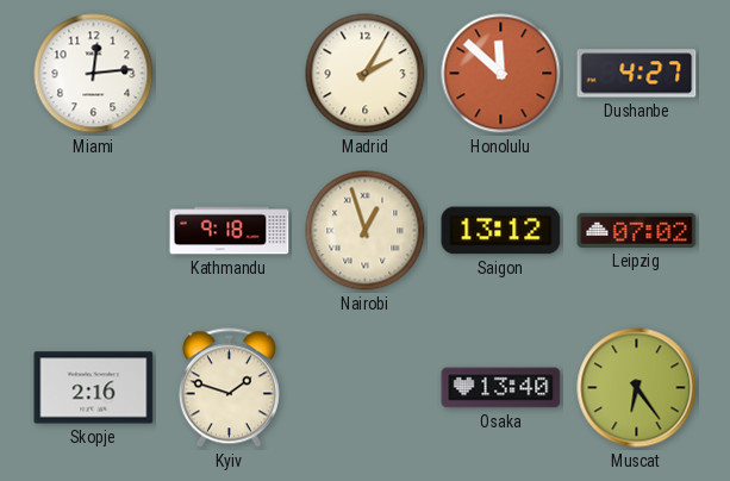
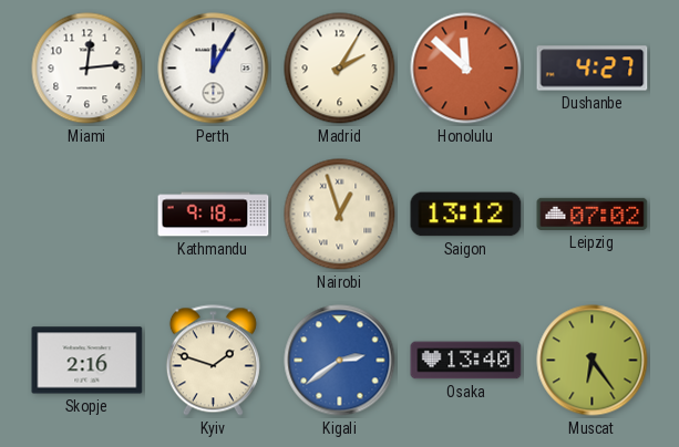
Perth: none -> 12:05
Kigali: none -> 2:39
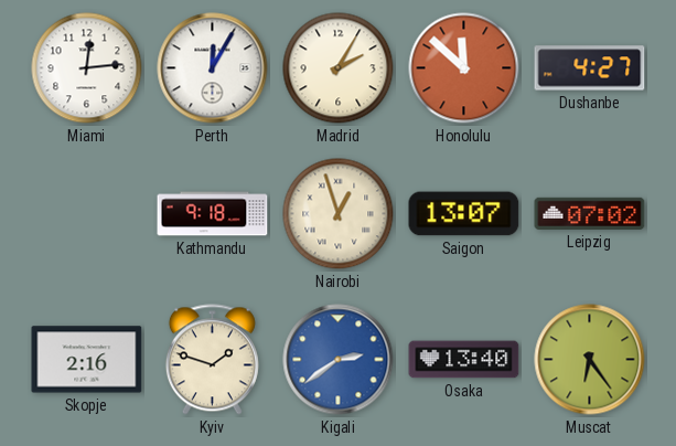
Saigon: 13:12 -> 13:07
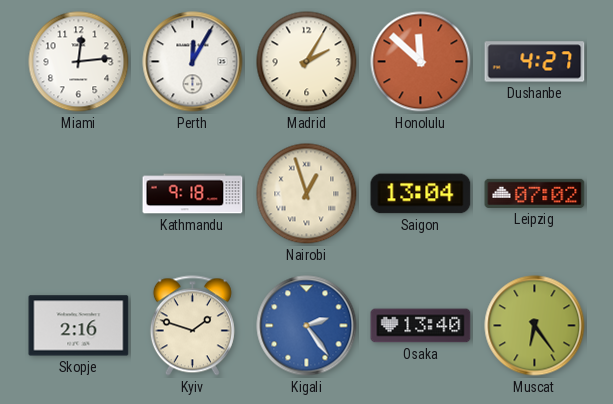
Saigon: 13:07 -> 13:04
Kigali: 2:39 -> 2:24
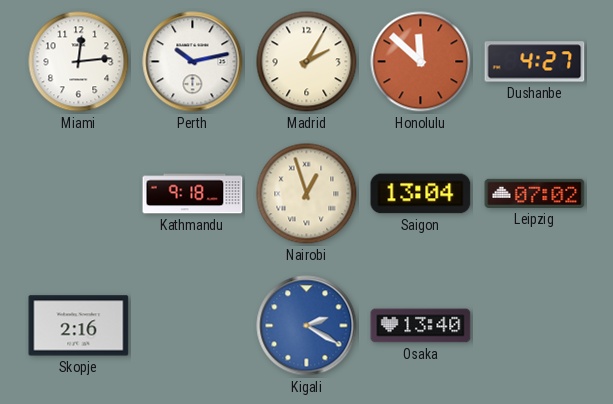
Perth: 12:05 -> 10:13
Kyiv: 1:48 -> none
Kigali: 2:24 -> 2:20
Muscat: 6:24 -> none
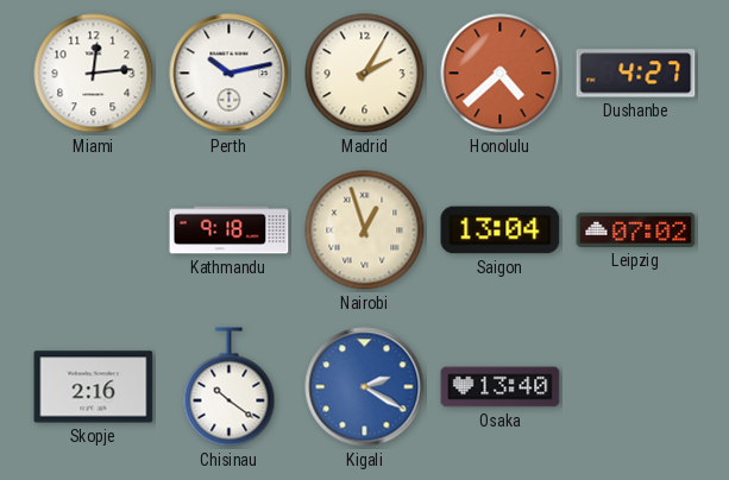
Honolulu: 11:52 -> 4:38
Chisinau: none -> 10:21
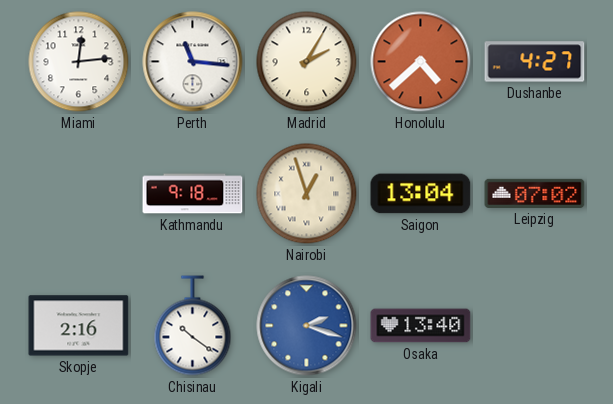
Perth: 10:13 -> 11:16
Kigali: 2:20 -> 2:18
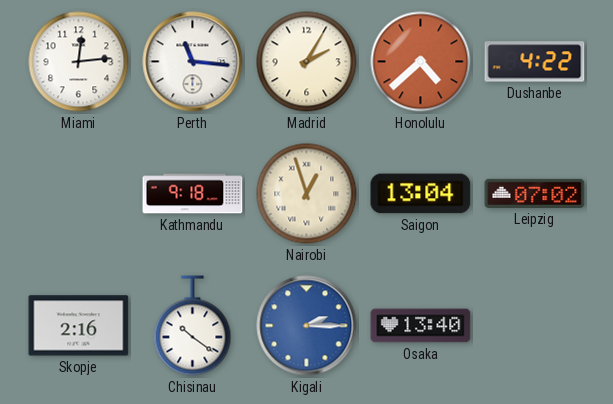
Dushanbe: 4:27 -> 4:22
Kigali: 2:18 -> 2:15
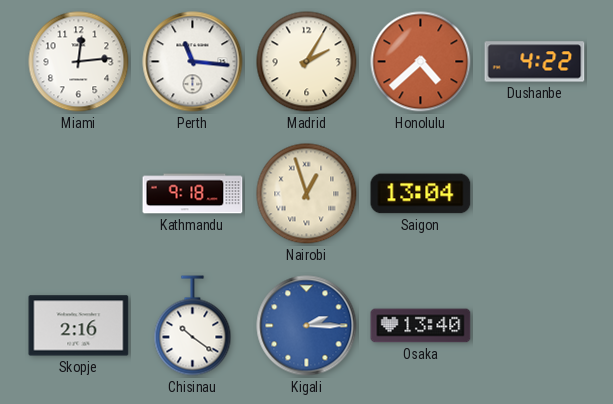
Leipzig: 07:02 -> none
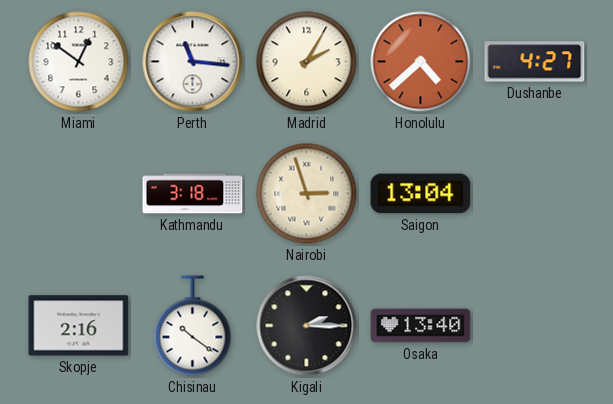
Miami: 12:14 -> 12:51
Dushanbe: 4:22 -> 4:27
Kathmandu: 9:18 -> 3:18
Nairobi: 12:57 -> 2:57
Kigali dial: blue -> black
